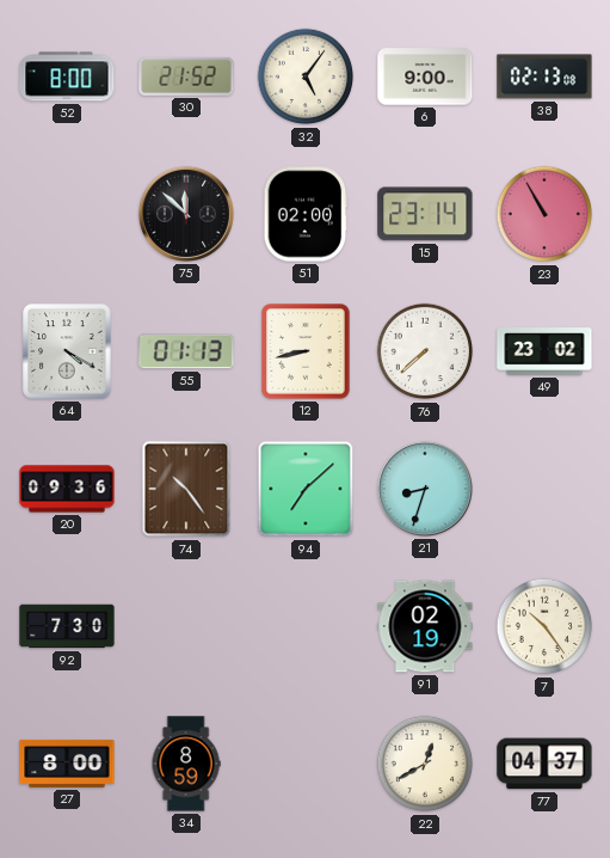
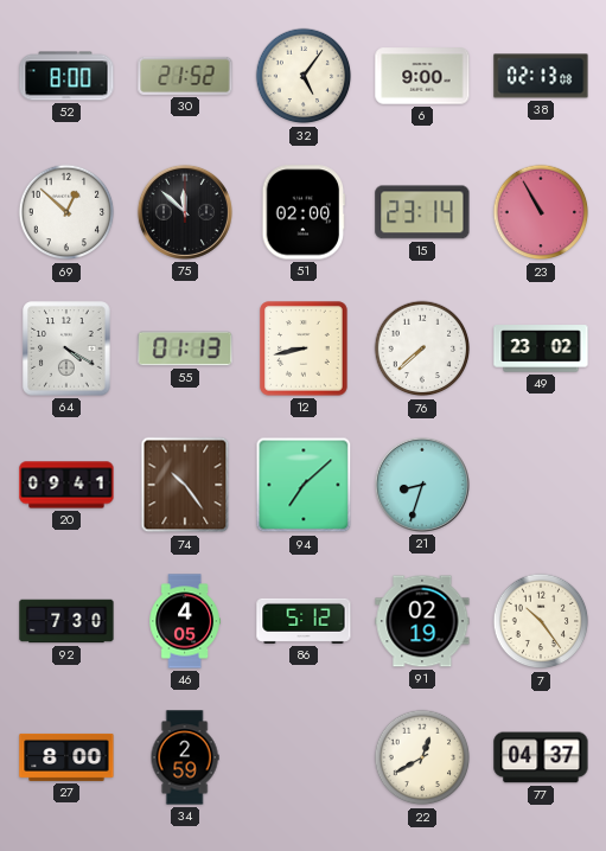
69: none -> 12:52
20: 09:36 -> 09:41
46: none -> 4:05
86: none -> 5:12
34: 8:59 -> 2:59
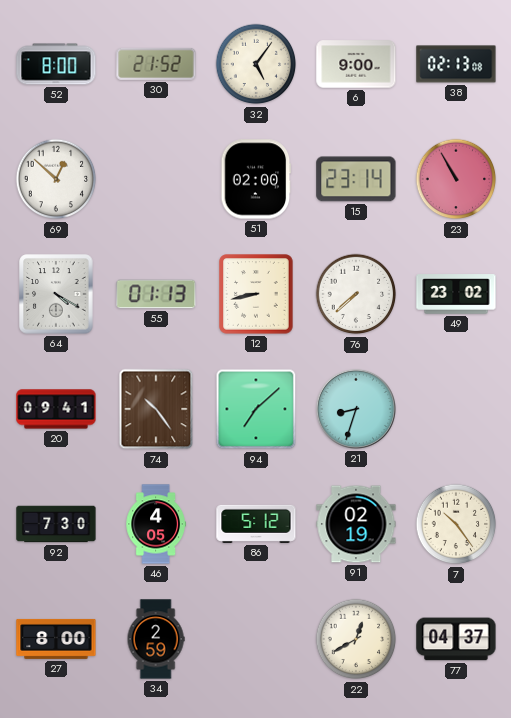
75: 11:52 -> none
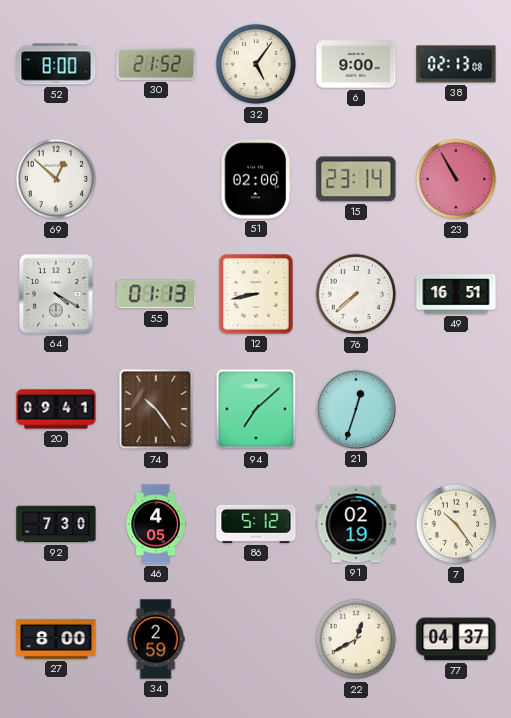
49: 23:02 -> 16:51
21: 8:33 -> 12:33
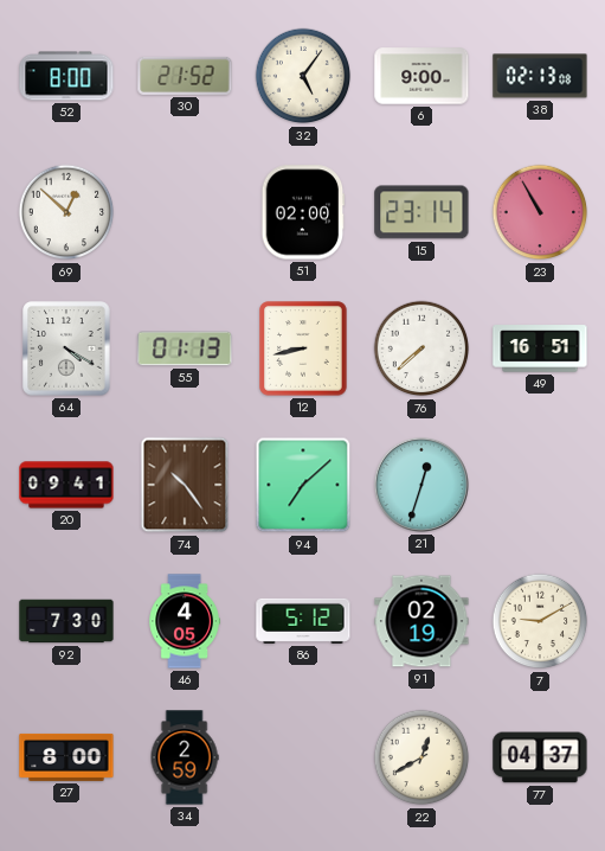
7: 10:24 -> 9:10
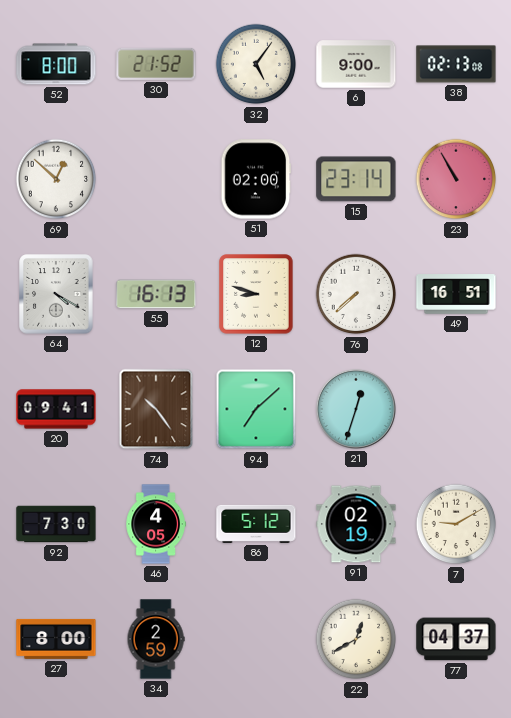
55: 01:13 -> 16:13
12: 8:43 -> 8:48
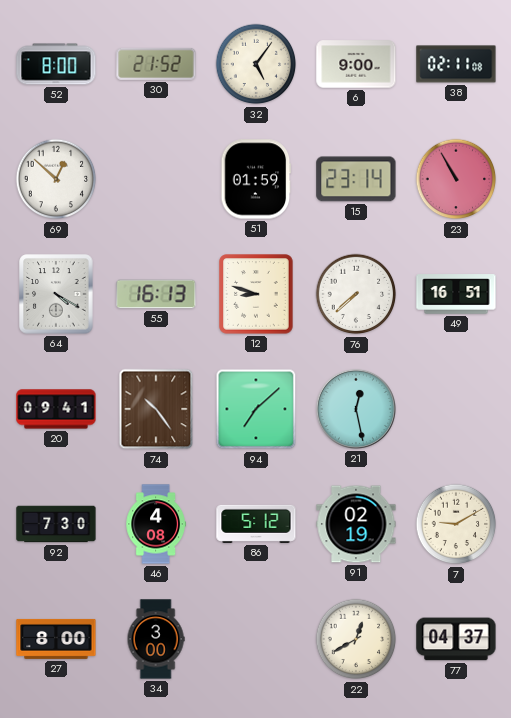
38: 02:13 -> 02:11
51: 02:00 -> 01:59
21: 12:33 -> 12:28
46: 4:05 -> 4:08
34: 2:59 -> 3:00
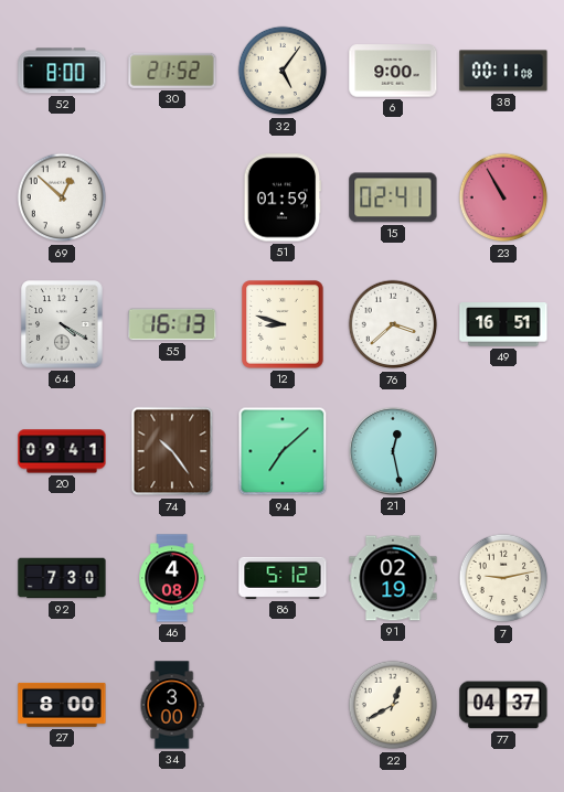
38: 02:11 -> 00:11
15: 23:14 -> 02:41
76: 7:38 -> 3:38
7: 9:10 -> 9:13
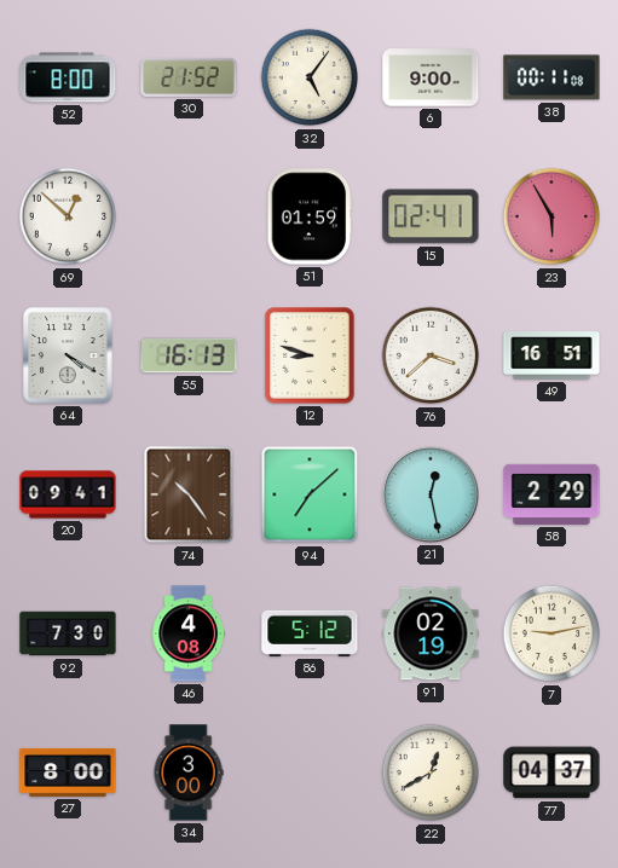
23: 10:55 -> 5:55
58: none -> 2:29
